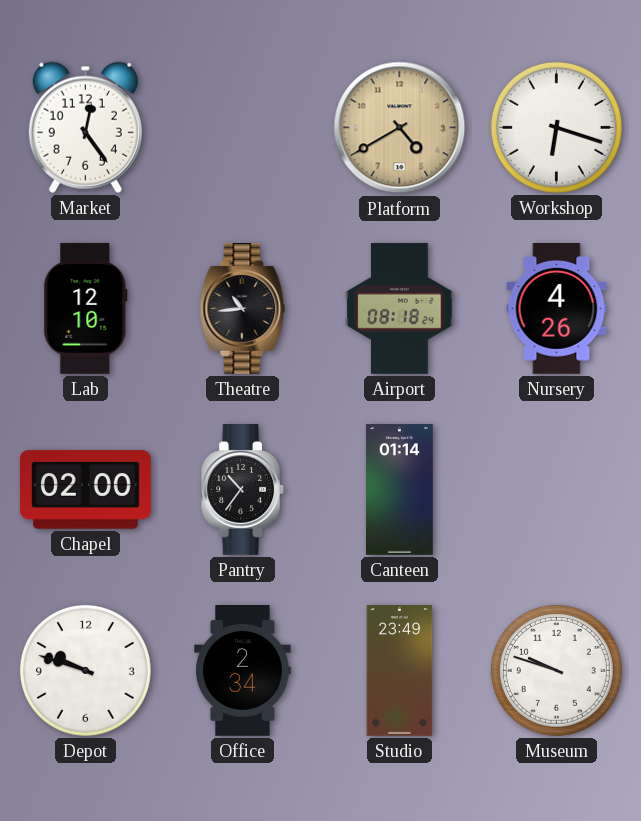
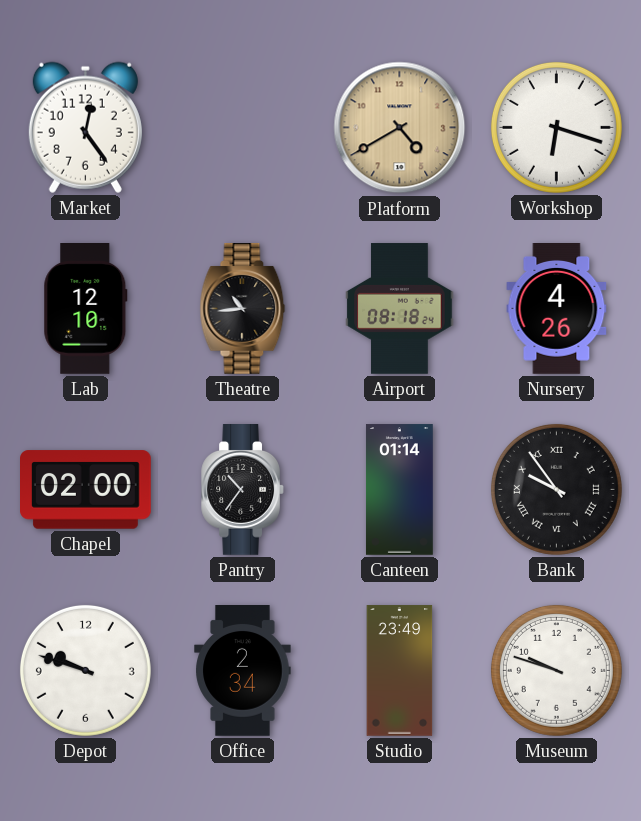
Bank: none -> 9:54
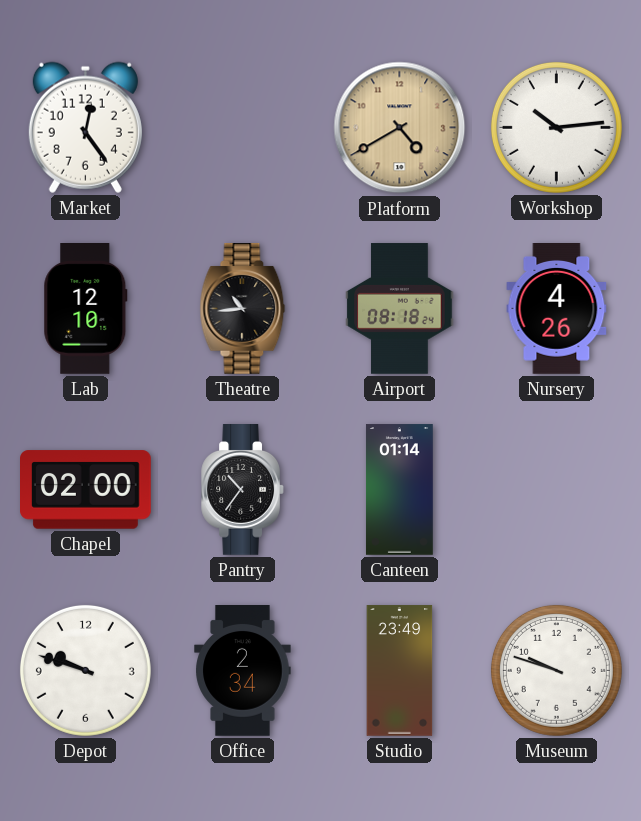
Workshop: 6:18 -> 10:14
Bank: 9:54 -> none
